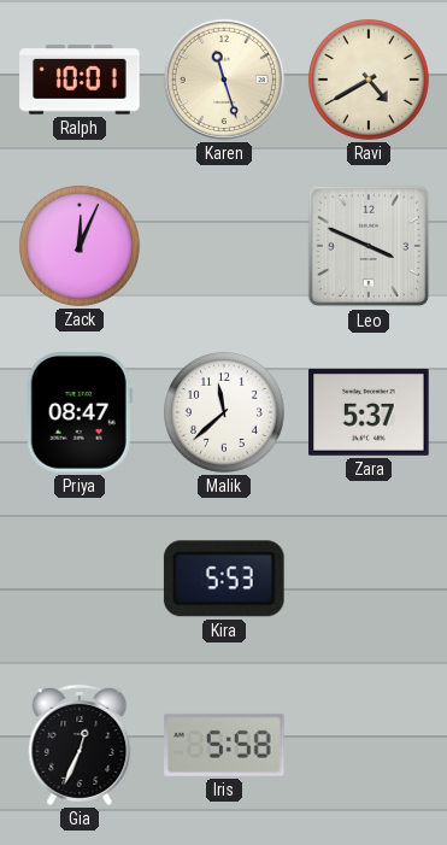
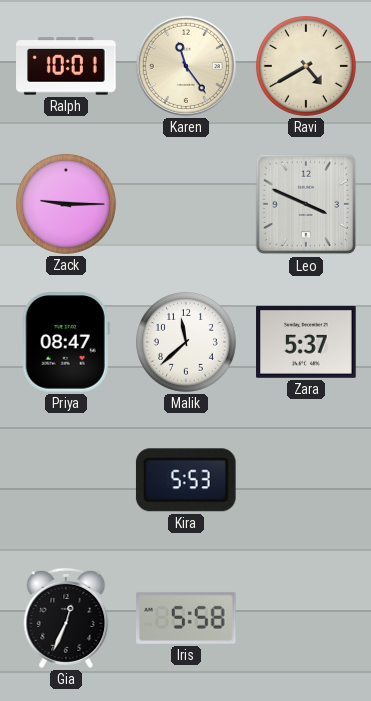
Karen: 11:27 -> 11:24
Zack: 12:04 -> 9:15
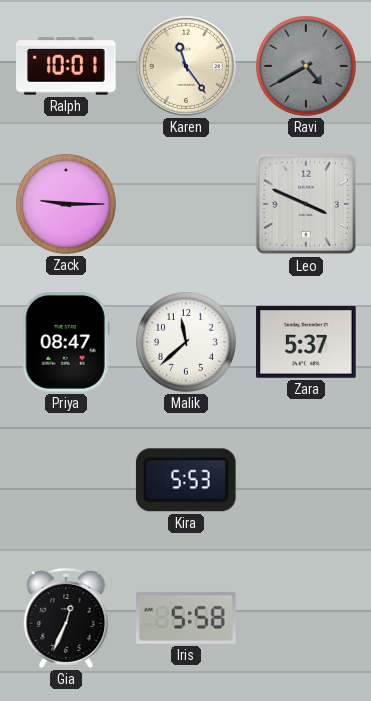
Ravi dial: cream -> grey
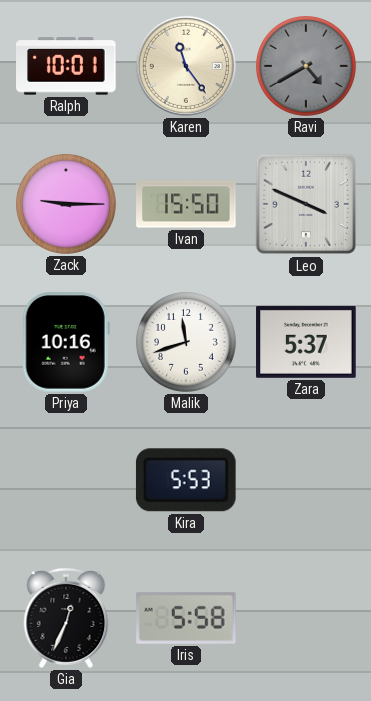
Ivan: none -> 15:50
Priya: 08:47 -> 10:16
Malik: 11:38 -> 11:42
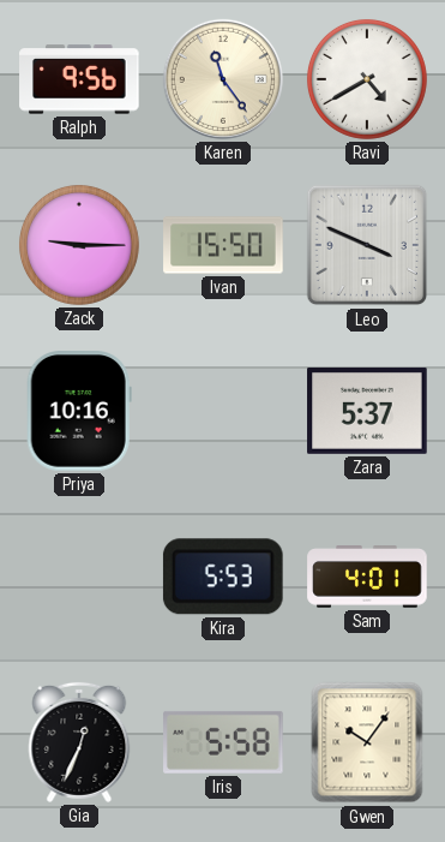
Ralph: 10:01 -> 9:56
Ravi dial: grey -> white
Malik: 11:42 -> none
Sam: none -> 4:01
Gwen: none -> 10:06
